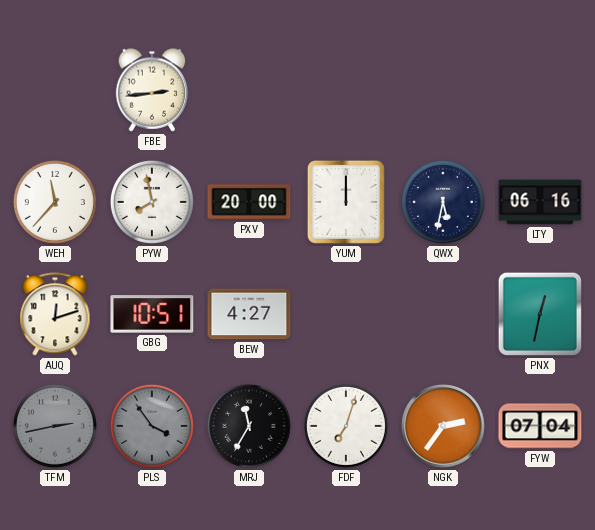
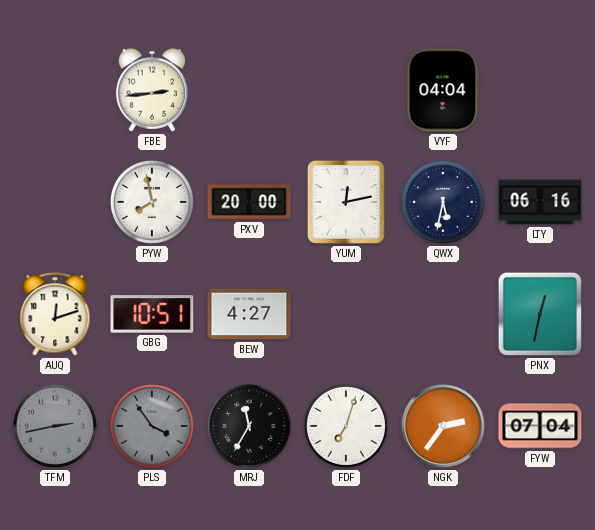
VYF: none -> 04:04
WEH: 11:37 -> none
YUM: 12:00 -> 12:13
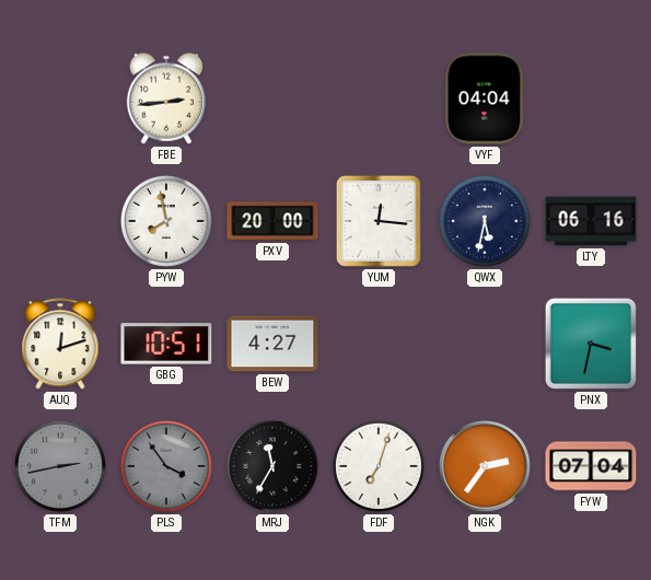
YUM: 12:13 -> 12:16
PNX: 12:32 -> 3:32
